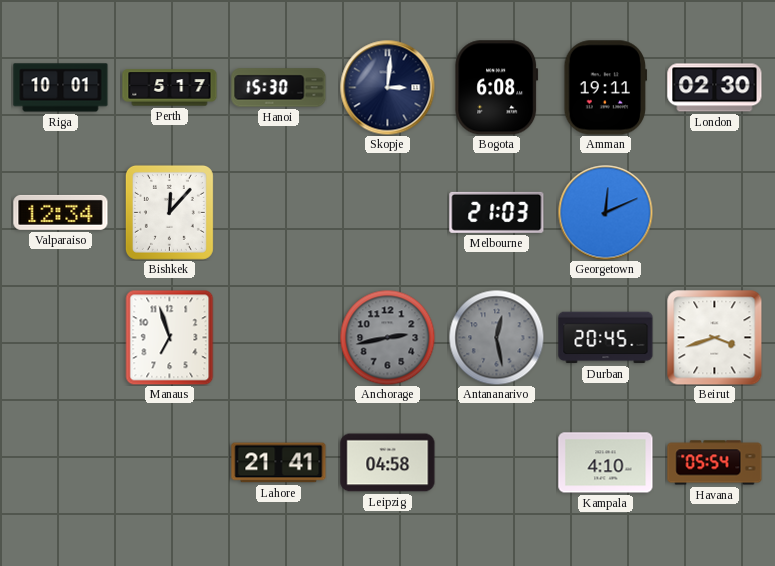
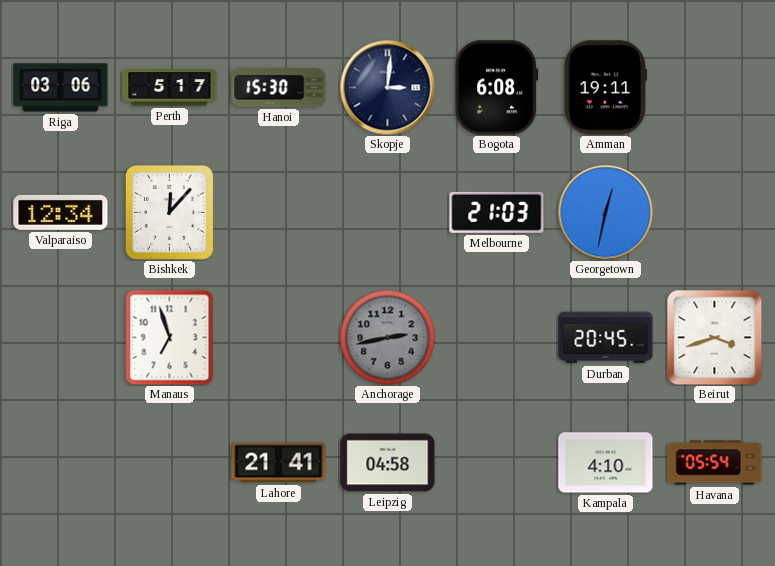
Riga: 10:01 -> 03:06
London: 02:30 -> none
Georgetown: 12:11 -> 12:32
Antananarivo: 12:28 -> none
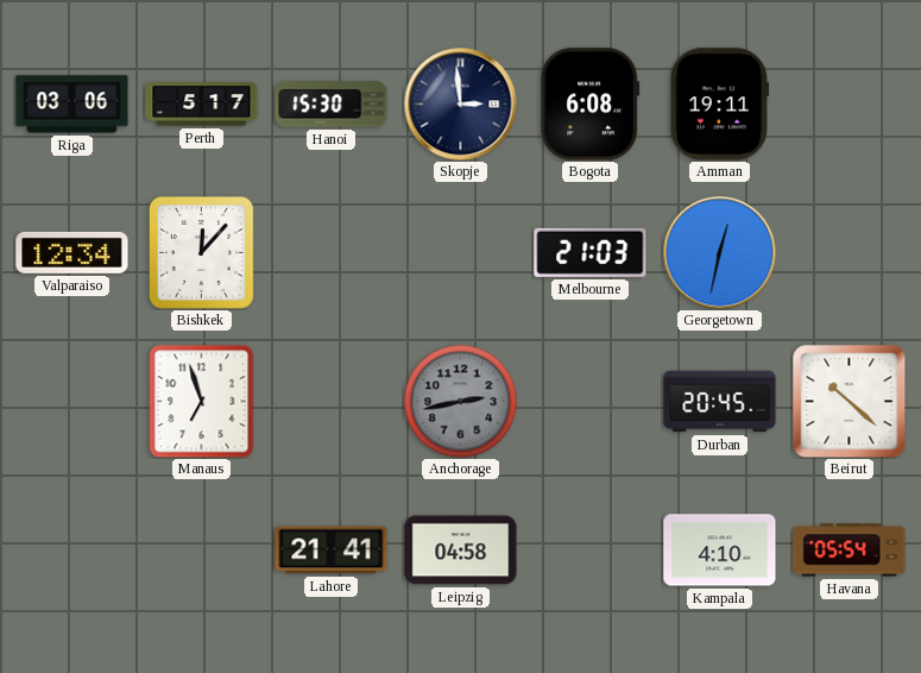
Skopje: 3:01 -> 2:59
Beirut: 3:42 -> 10:22
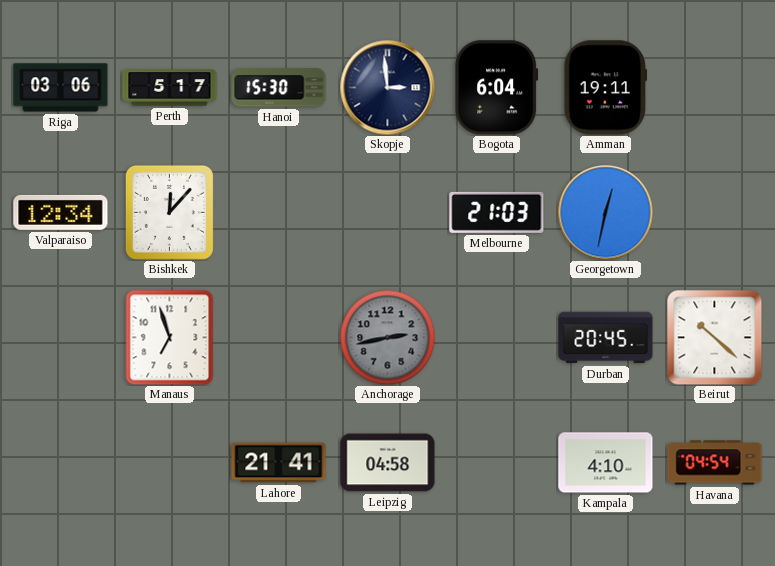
Bogota: 6:08 -> 6:04
Havana: 05:54 -> 04:54
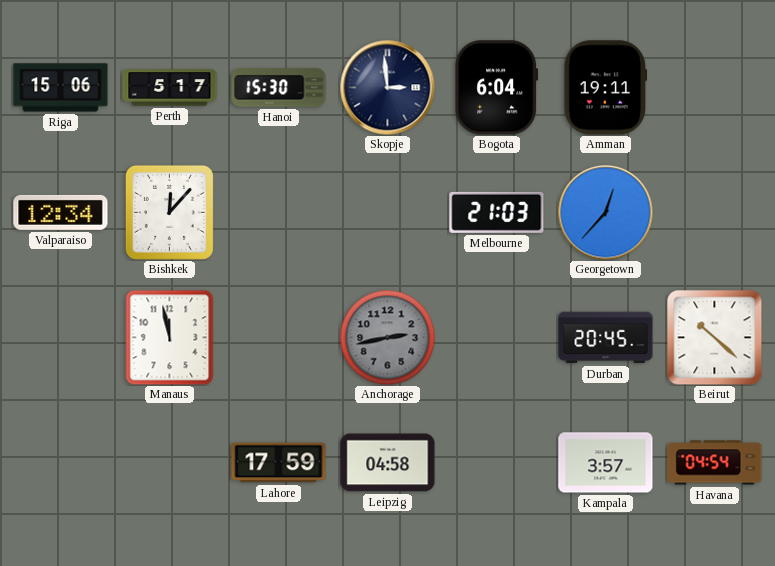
Riga: 03:06 -> 15:06
Georgetown: 12:32 -> 12:37
Manaus: 6:57 -> 11:58
Lahore: 21:41 -> 17:59
Kampala: 4:10 -> 3:57
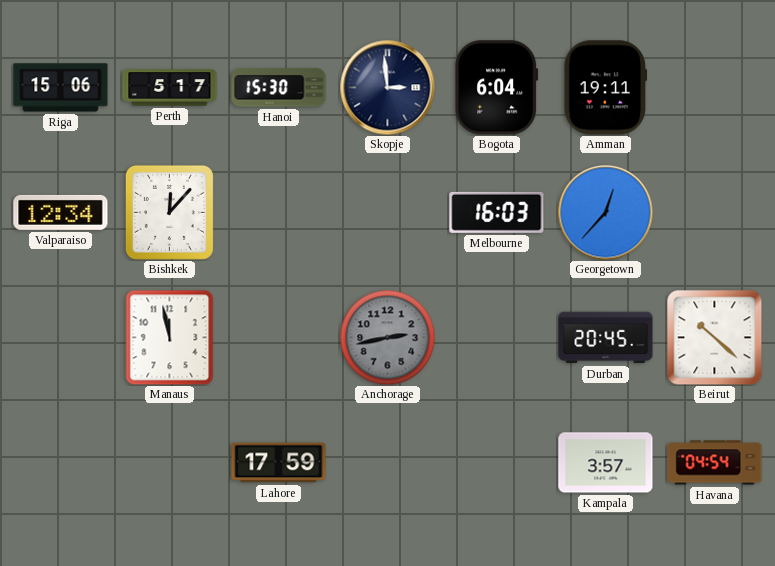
Melbourne: 21:03 -> 16:03
Leipzig: 04:58 -> none
